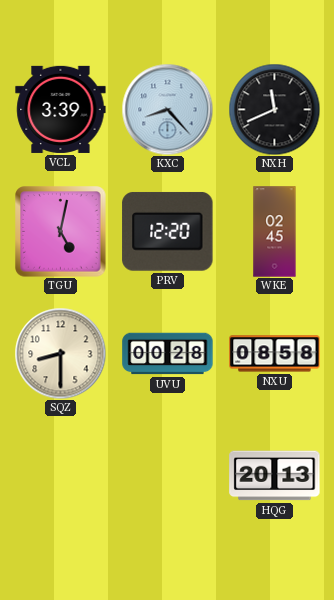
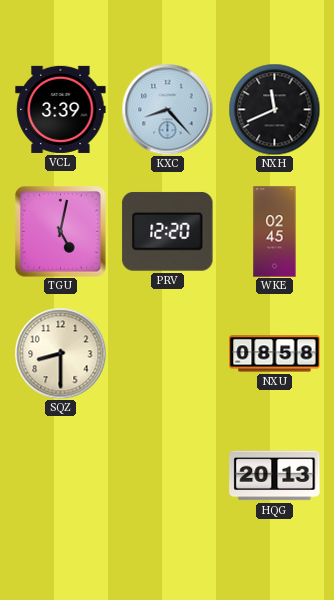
UVU: 00:28 -> none
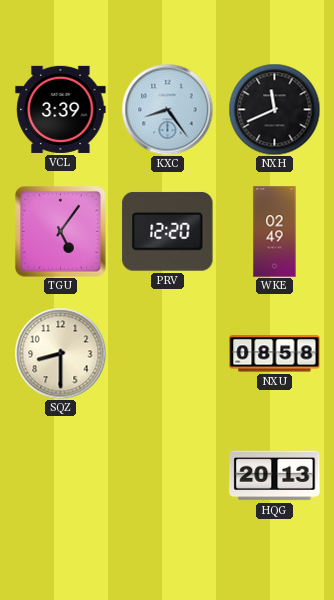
KXC: 8:23 -> 8:24
TGU: 5:02 -> 5:06
WKE: 02:45 -> 02:49
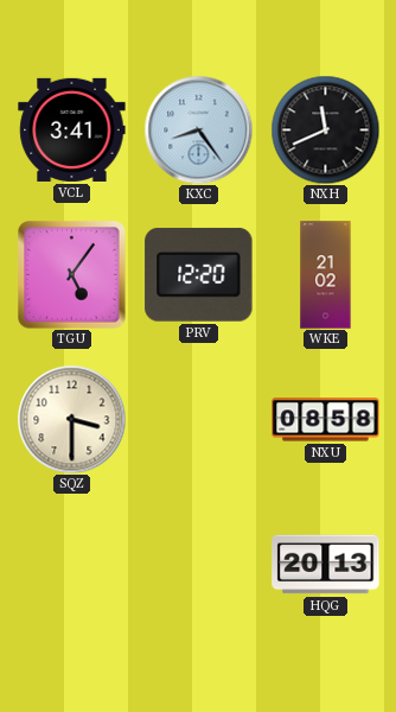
VCL: 3:39 -> 3:41
WKE: 02:49 -> 21:02
SQZ: 8:30 -> 3:30
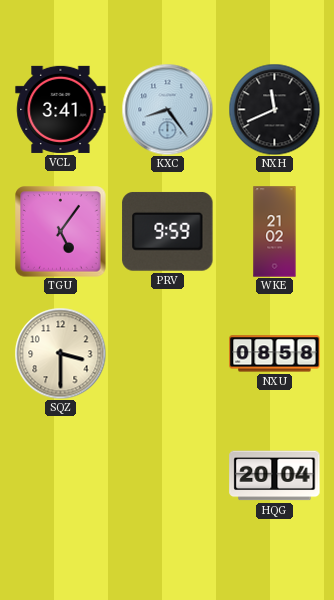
PRV: 12:20 -> 9:59
HQG: 20:13 -> 20:04
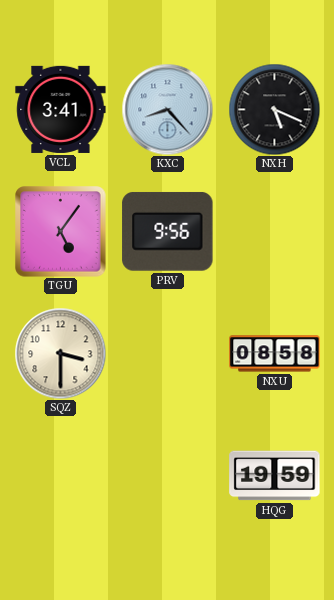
KXC: 8:24 -> 8:23
NXH: 11:41 -> 5:19
PRV: 9:59 -> 9:56
WKE: 21:02 -> none
HQG: 20:04 -> 19:59
